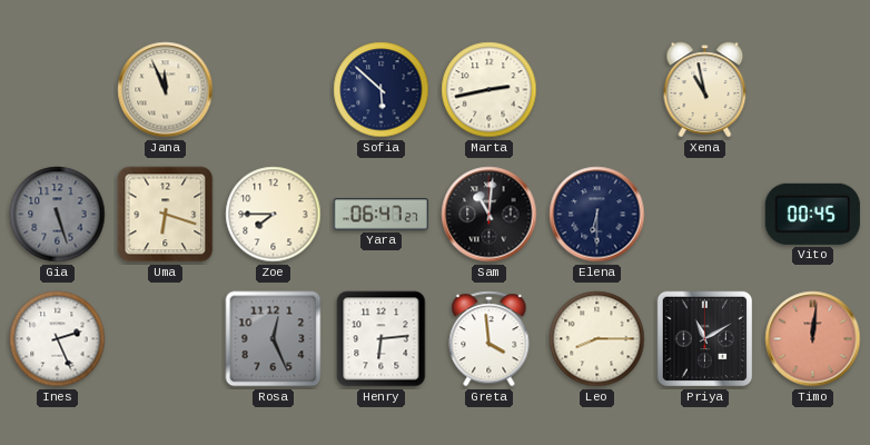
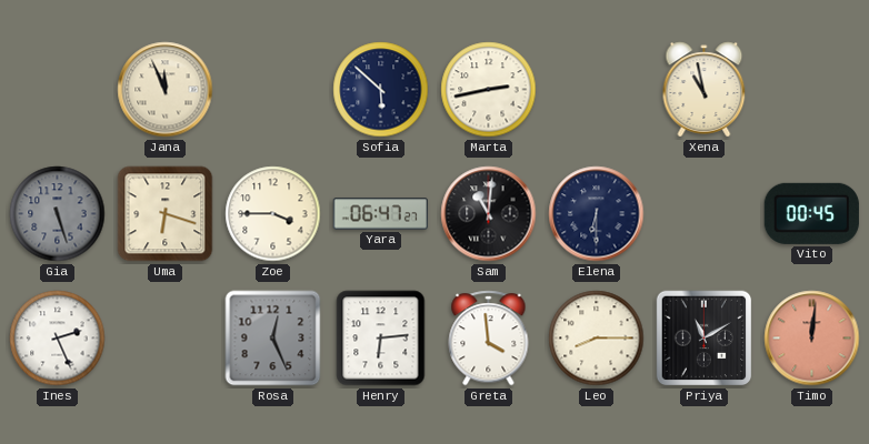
Zoe: 7:45 -> 3:45
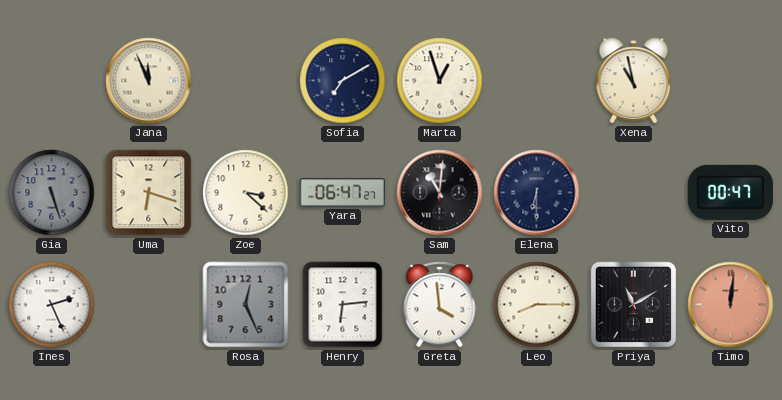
Sofia: 5:52 -> 7:10
Marta: 2:43 -> 12:57
Zoe: 3:45 -> 3:22
Vito: 00:45 -> 00:47
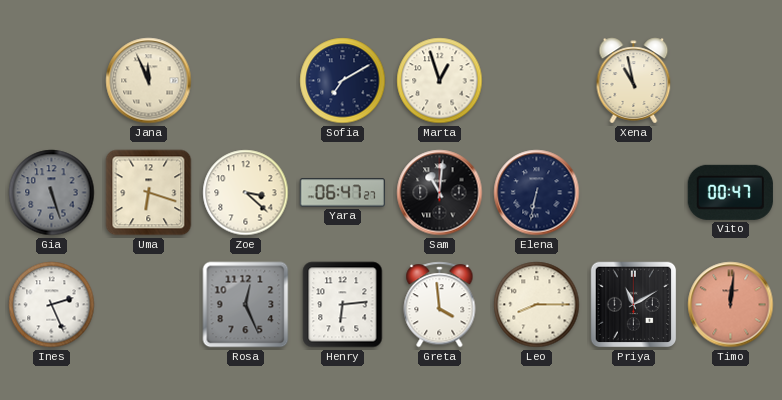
Elena: 6:30 -> 6:32
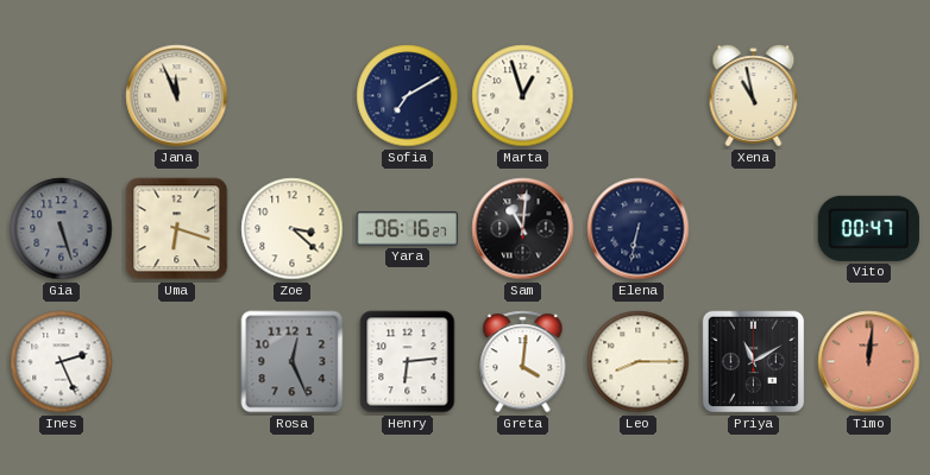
Yara: 06:47 -> 06:16
Greta: 3:59 -> 4:01
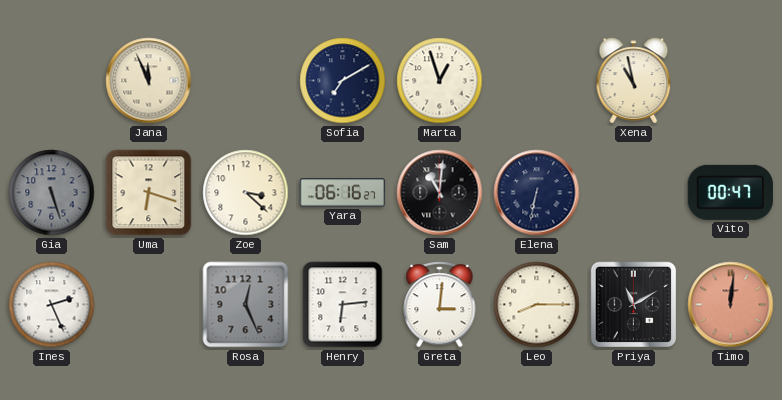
Greta: 4:01 -> 3:01
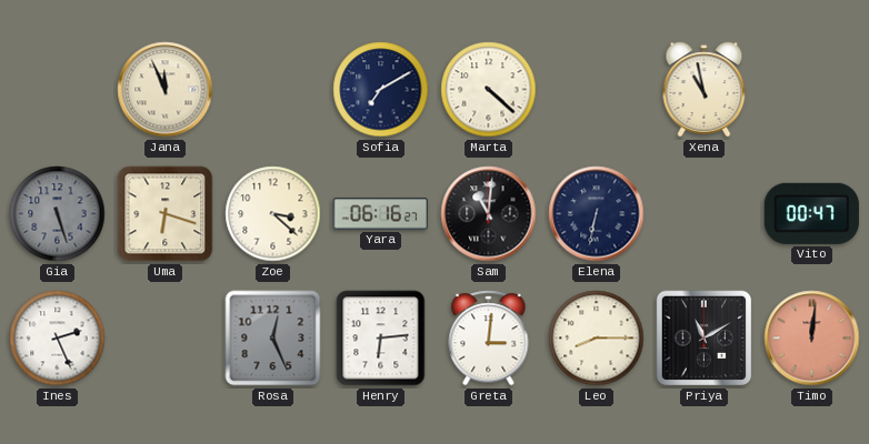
Marta: 12:57 -> 4:22
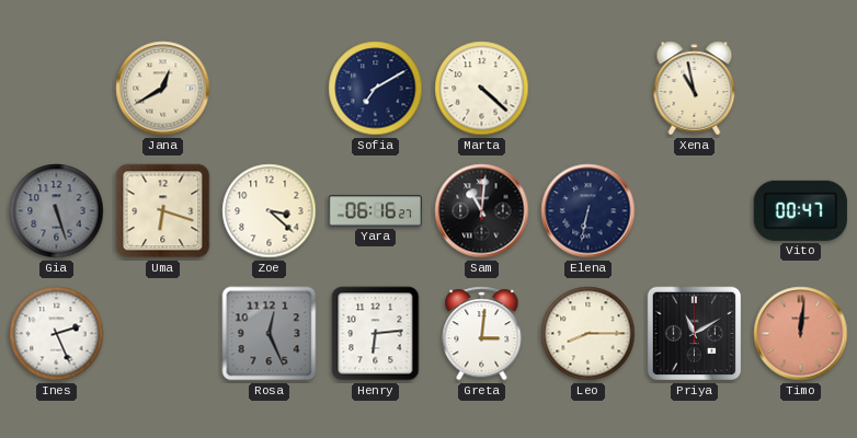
Jana: 11:56 -> 12:40
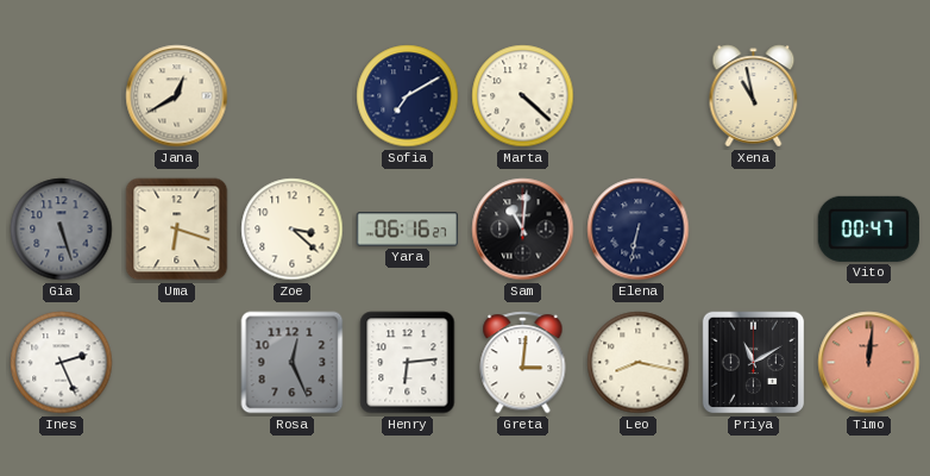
Leo: 8:15 -> 8:17
